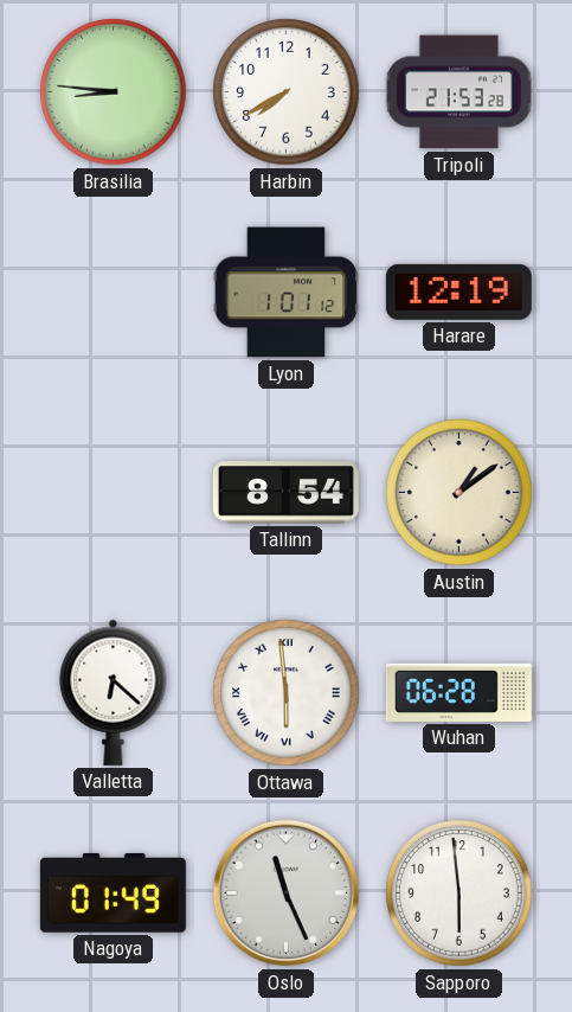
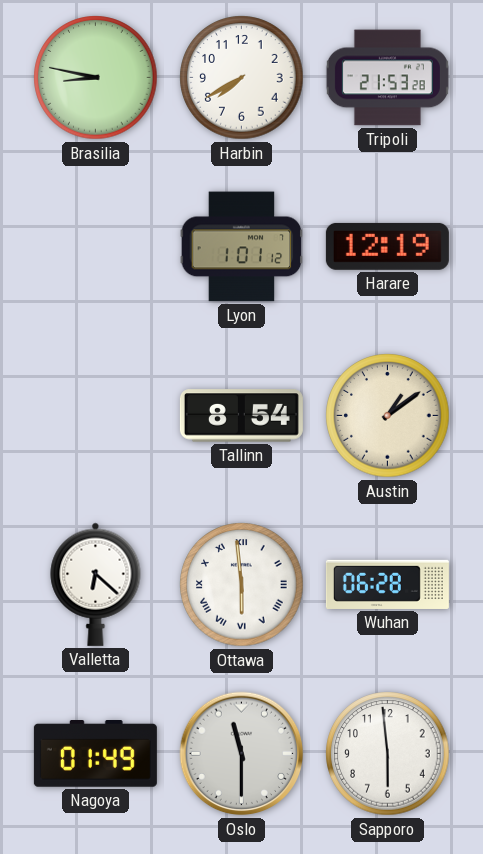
Brasilia: 8:46 -> 8:47
Oslo: 11:26 -> 11:30
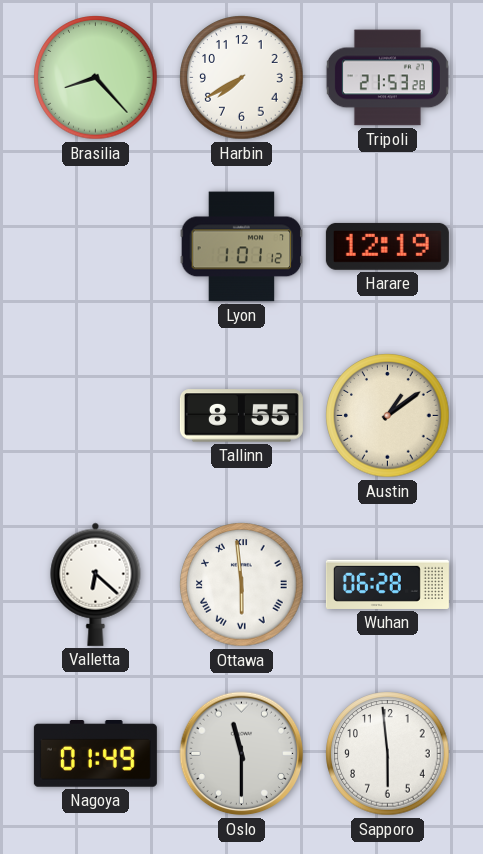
Brasilia: 8:47 -> 8:23
Tallinn: 8:54 -> 8:55
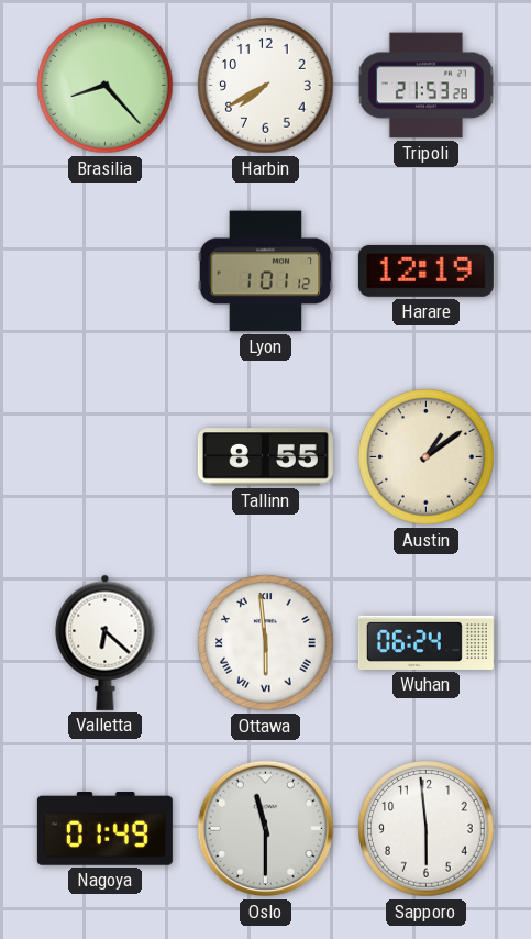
Wuhan: 06:28 -> 06:24
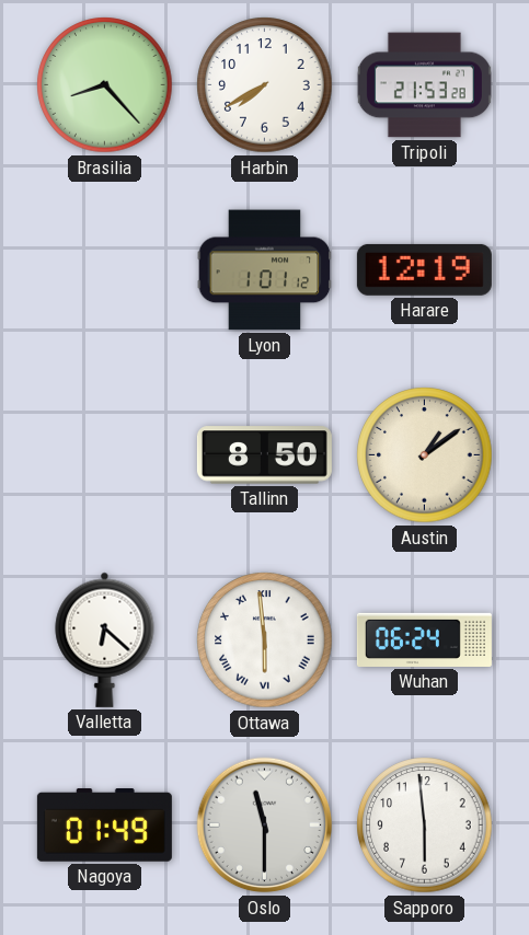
Tallinn: 8:55 -> 8:50
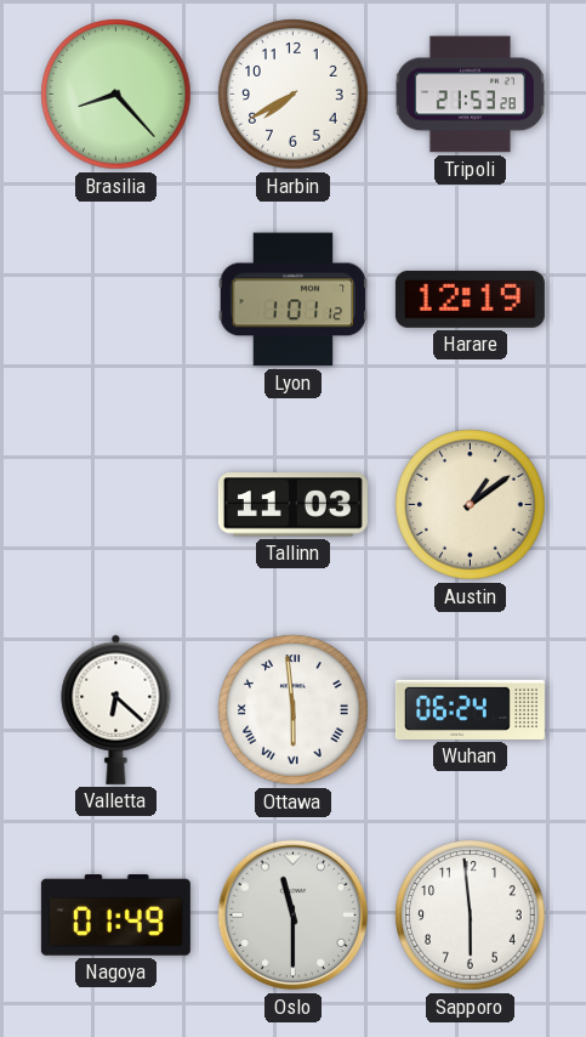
Tallinn: 8:50 -> 11:03
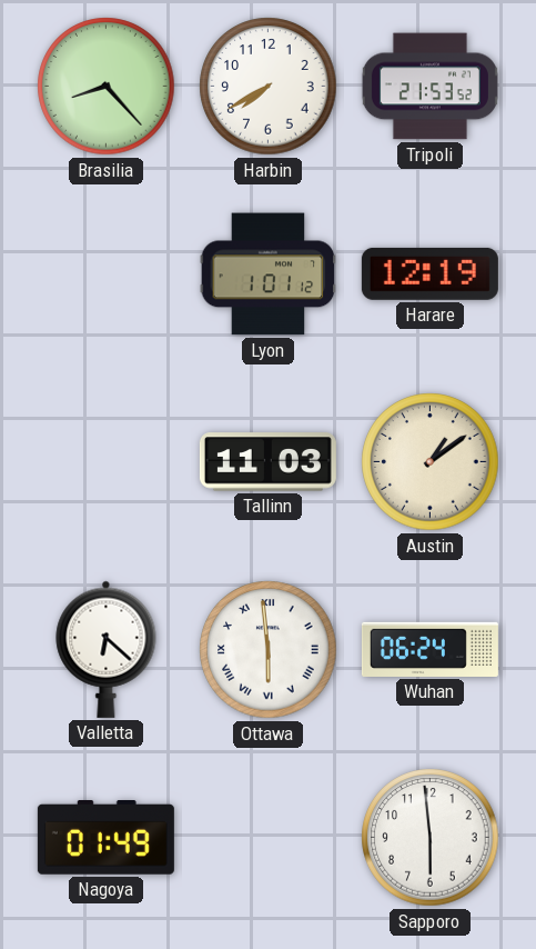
Tripoli: 21:53:28 -> 21:53:52
Oslo: 11:30 -> none
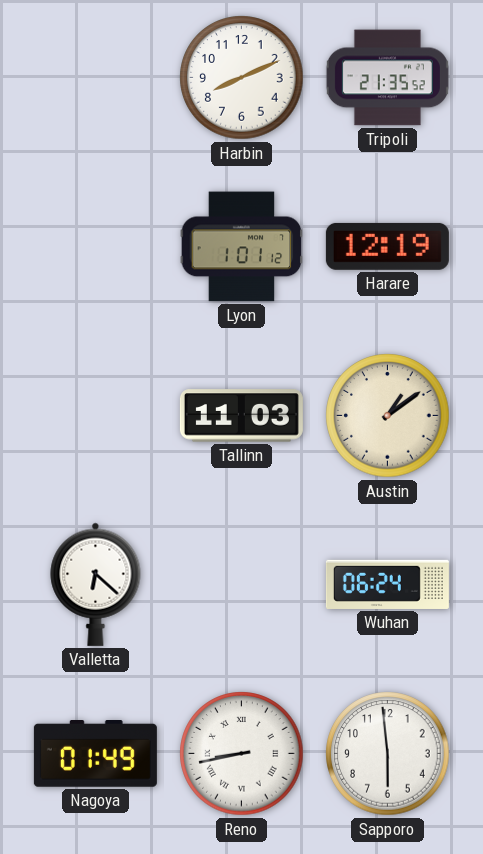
Brasilia: 8:23 -> none
Harbin: 7:40 -> 8:11
Tripoli: 21:53 -> 21:35
Ottawa: 5:59 -> none
Reno: none -> 8:43
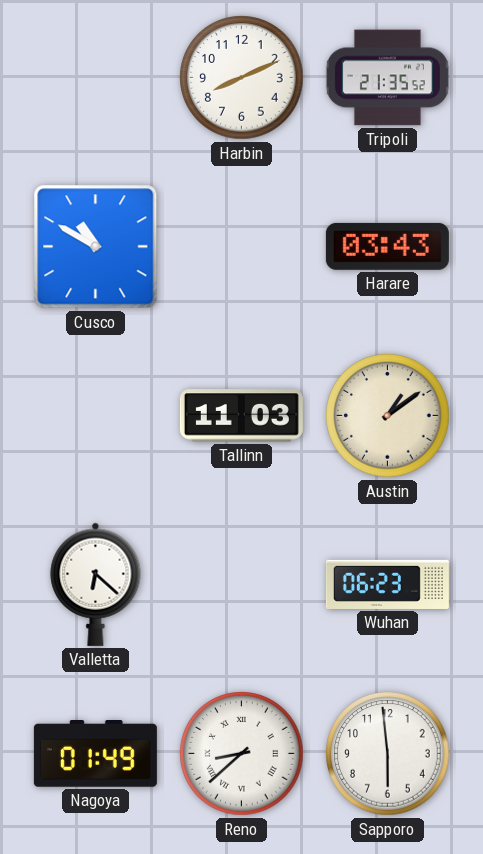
Cusco: none -> 10:50
Lyon: 1:01 -> none
Harare: 12:19 -> 03:43
Wuhan: 06:24 -> 06:23
Reno: 8:43 -> 8:38
